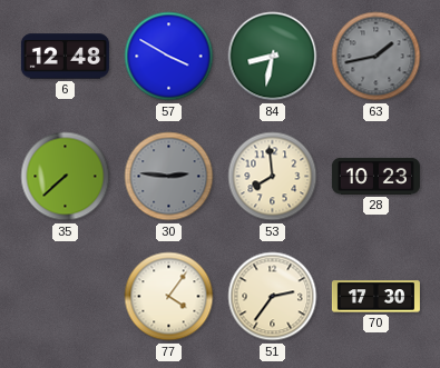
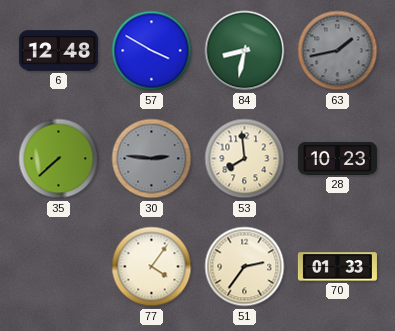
70: 17:30 -> 01:33
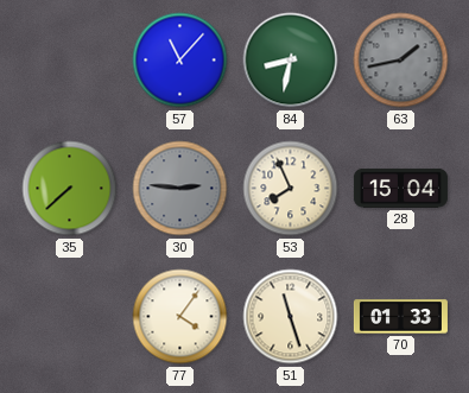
6: 12:48 -> none
57: 3:50 -> 11:07
53: 7:59 -> 7:56
28: 10:23 -> 15:04
51: 2:36 -> 11:27
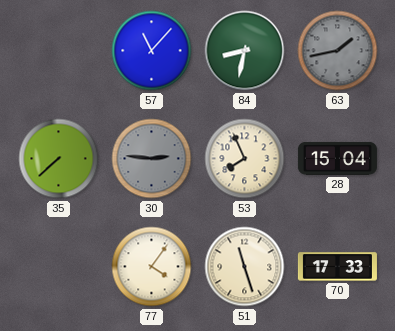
70: 01:33 -> 17:33
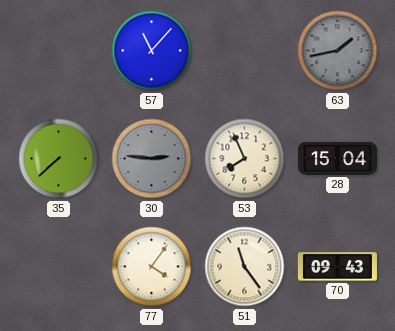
84: 8:32 -> none
51: 11:27 -> 11:24
70: 17:33 -> 09:43
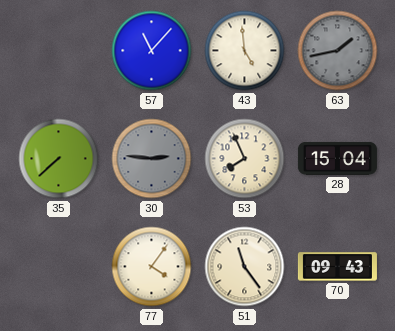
43: none -> 4:59
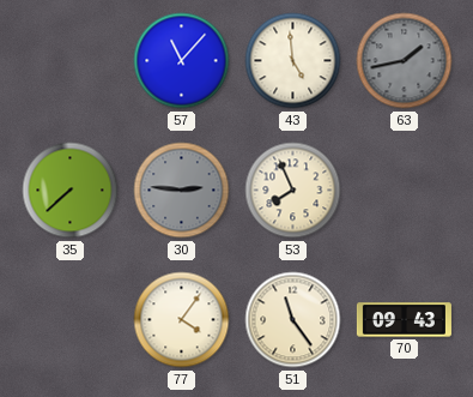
28: 15:04 -> none
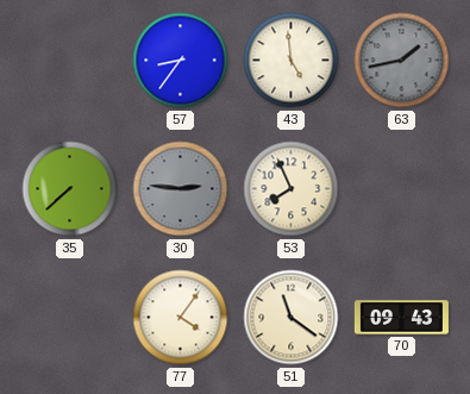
57: 11:07 -> 8:36
51: 11:24 -> 11:21
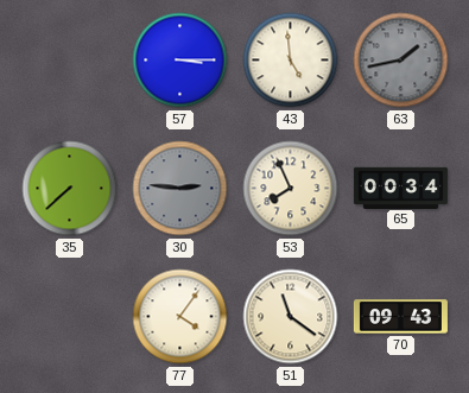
57: 8:36 -> 3:15
65: none -> 00:34
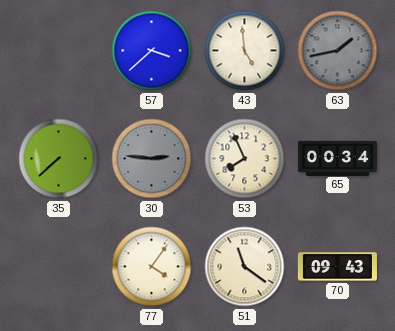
57: 3:15 -> 3:38
